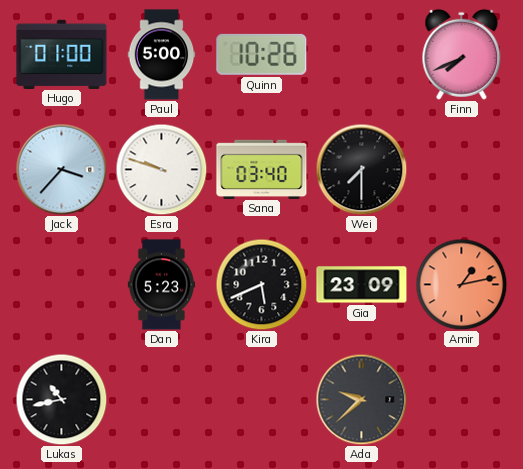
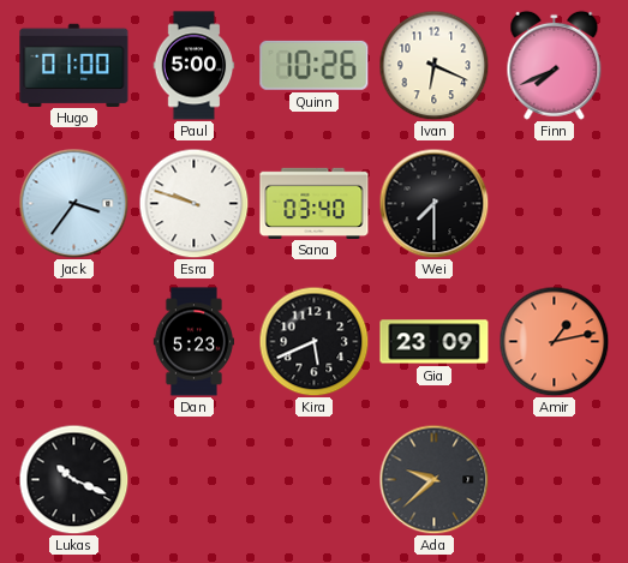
Ivan: none -> 6:19
Jack: 3:37 -> 3:36
Lukas: 10:43 -> 10:19
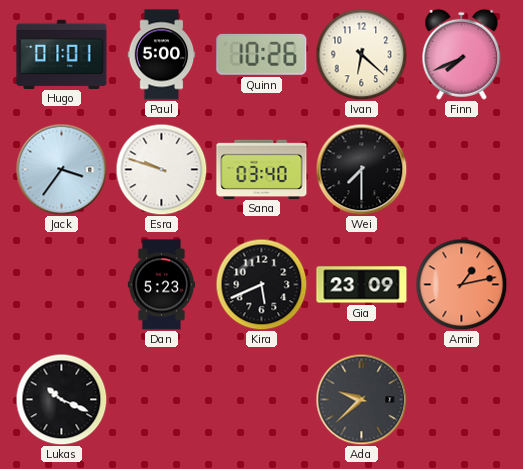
Hugo: 01:00 -> 01:01
Ivan: 6:19 -> 6:22
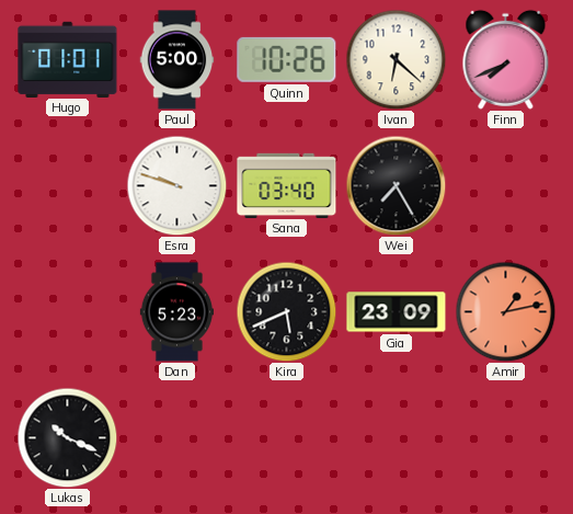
Jack: 3:36 -> none
Wei: 7:30 -> 7:25
Ada: 9:38 -> none
